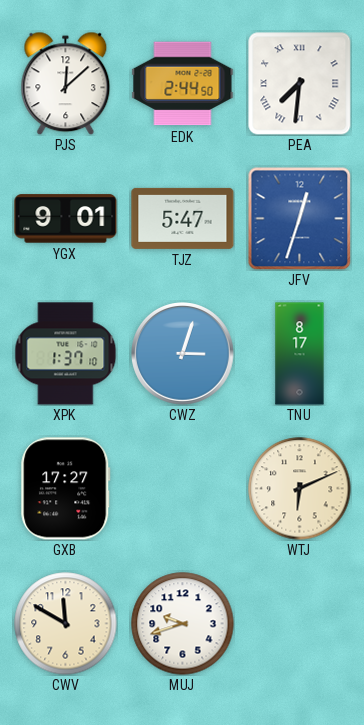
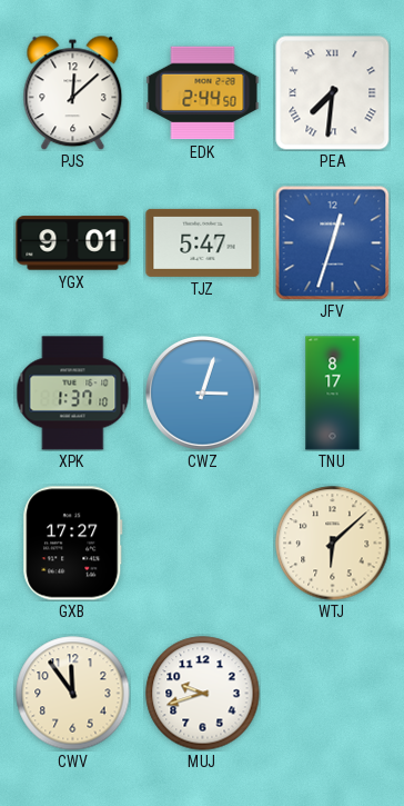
WTJ: 6:11 -> 6:08
CWV: 11:50 -> 11:54
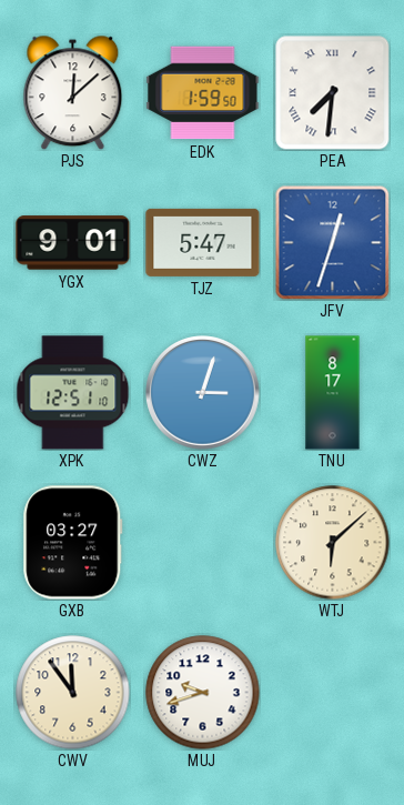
EDK: 2:44 -> 1:59
XPK: 1:37 -> 12:51
GXB: 17:27 -> 03:27
